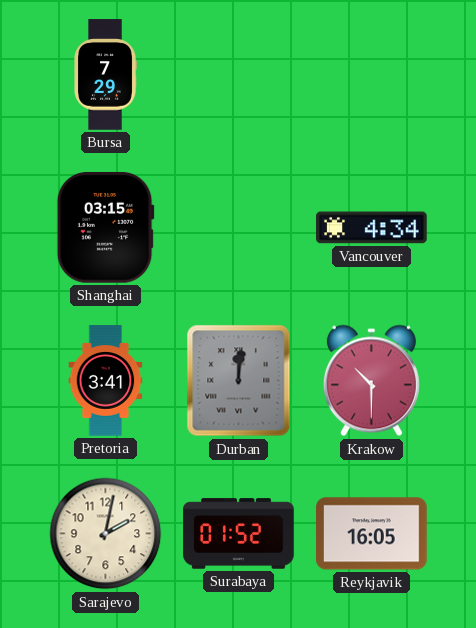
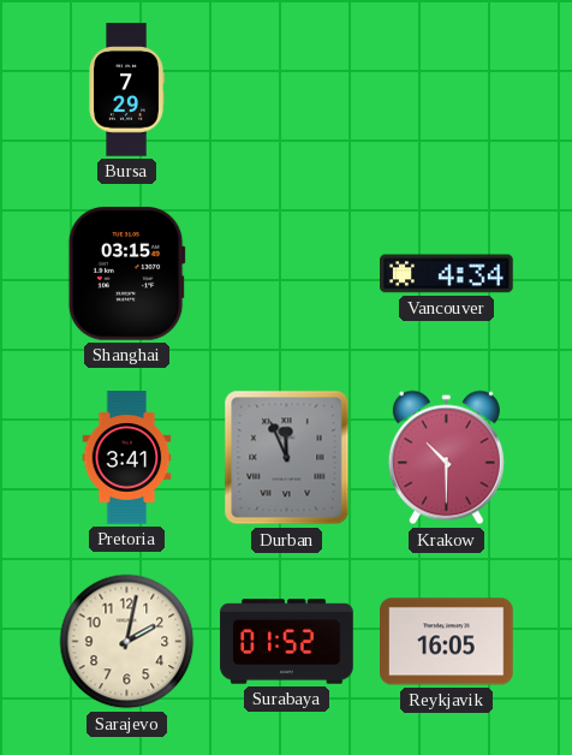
Durban: 12:01 -> 11:56
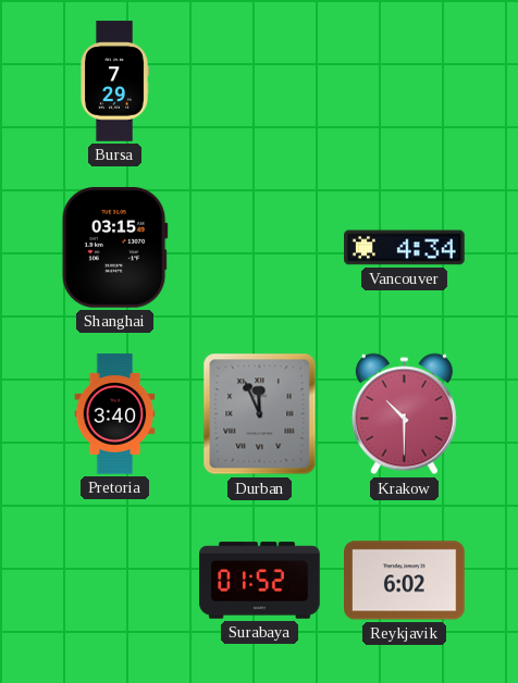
Pretoria: 3:41 -> 3:40
Sarajevo: 2:02 -> none
Reykjavik: 16:05 -> 6:02
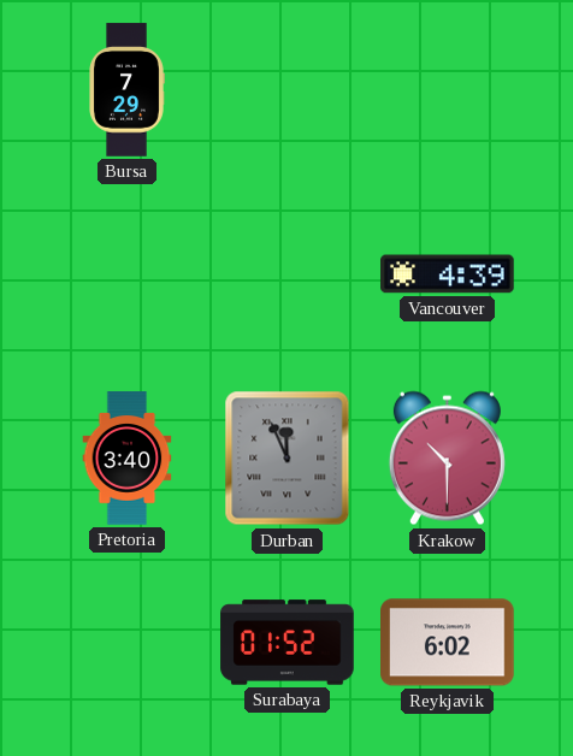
Shanghai: 03:15 -> none
Vancouver: 4:34 -> 4:39
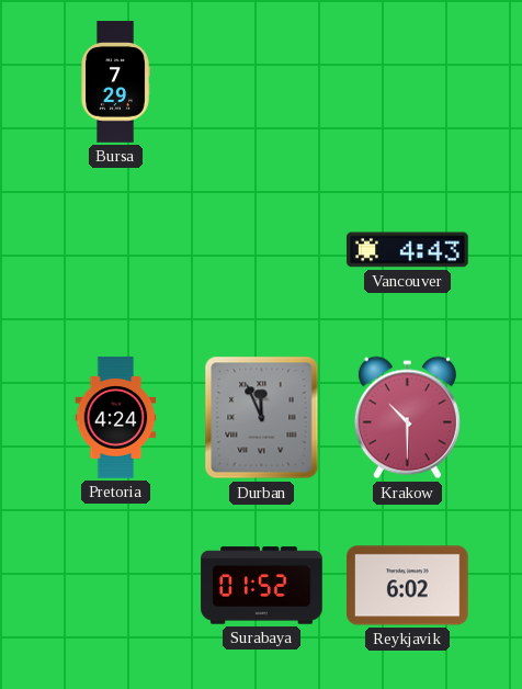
Vancouver: 4:39 -> 4:43
Pretoria: 3:40 -> 4:24
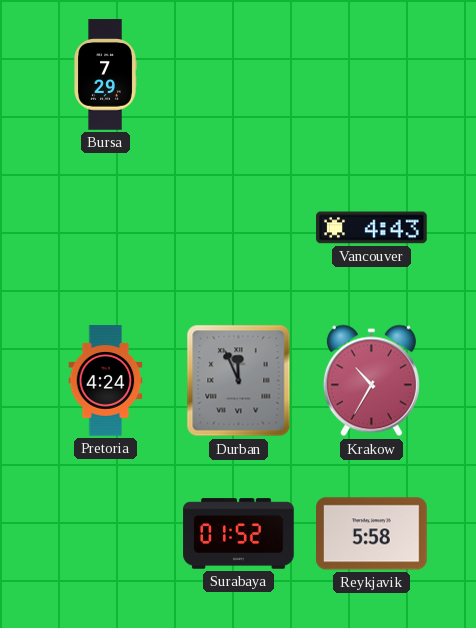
Krakow: 10:30 -> 10:35
Reykjavik: 6:02 -> 5:58
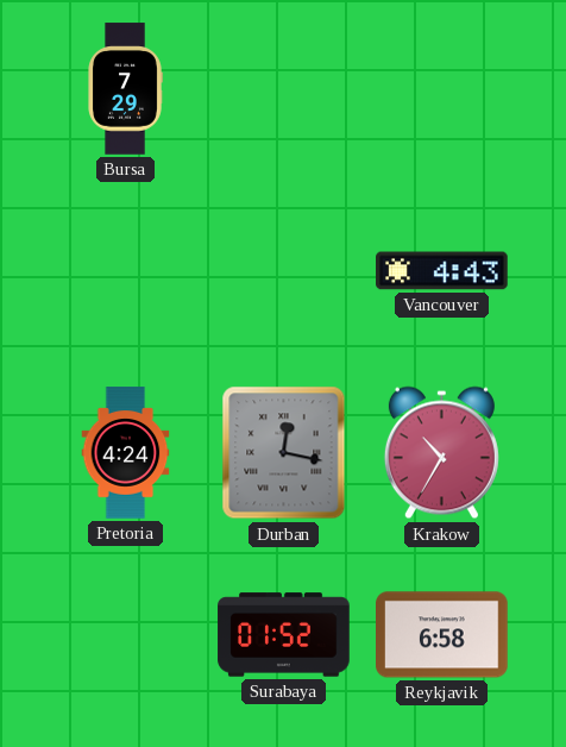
Durban: 11:56 -> 12:17
Reykjavik: 5:58 -> 6:58
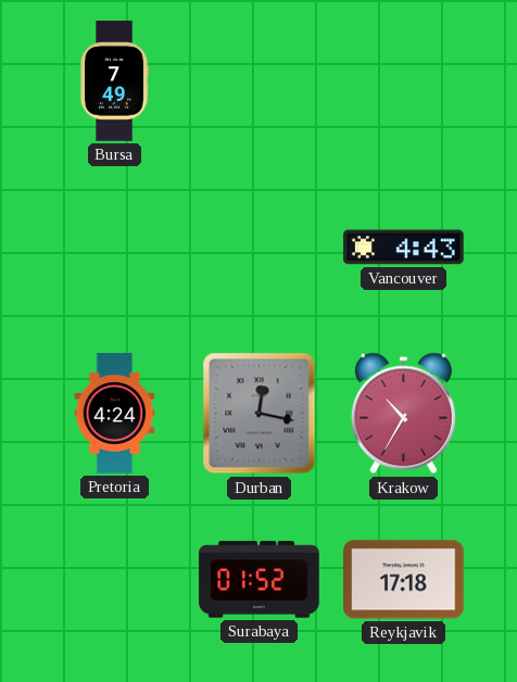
Bursa: 7:29 -> 7:49
Reykjavik: 6:58 -> 17:18
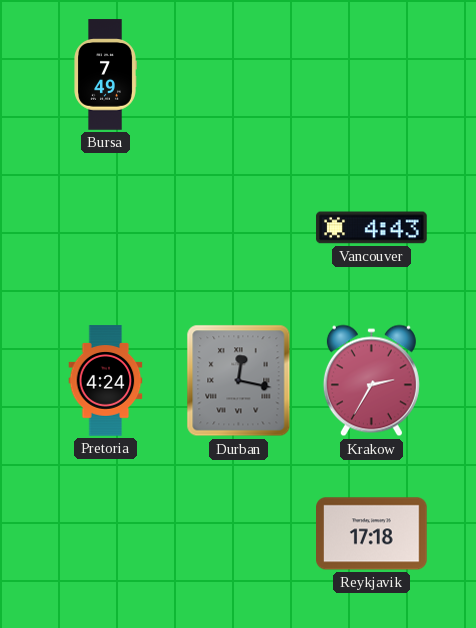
Krakow: 10:35 -> 2:35
Surabaya: 01:52 -> none
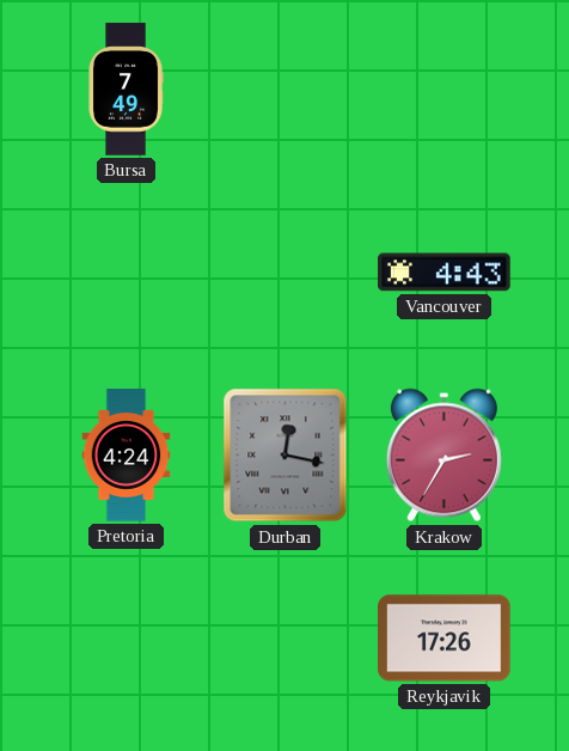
Reykjavik: 17:18 -> 17:26
